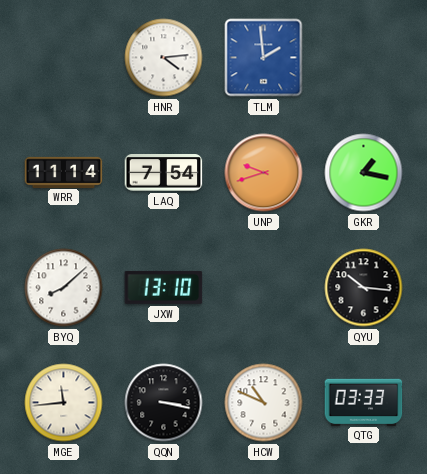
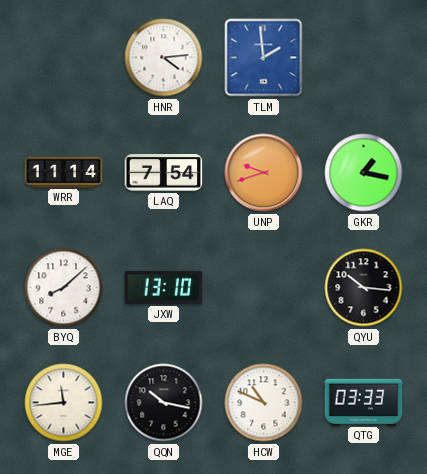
QQN: 3:17 -> 10:17
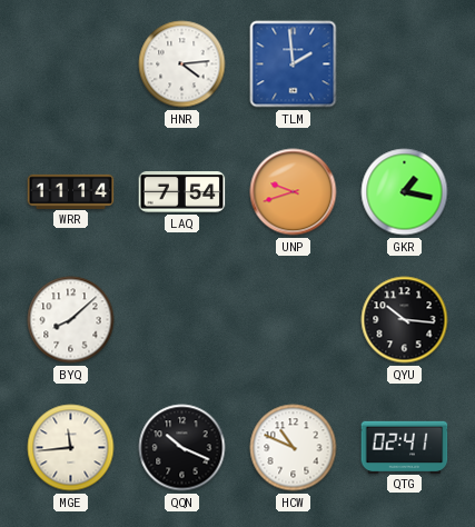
JXW: 13:10 -> none
QQN: 10:17 -> 10:19
QTG: 03:33 -> 02:41
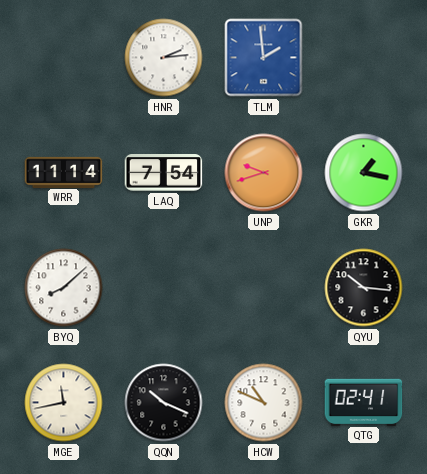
HNR: 4:14 -> 2:14
MGE: 11:44 -> 11:43
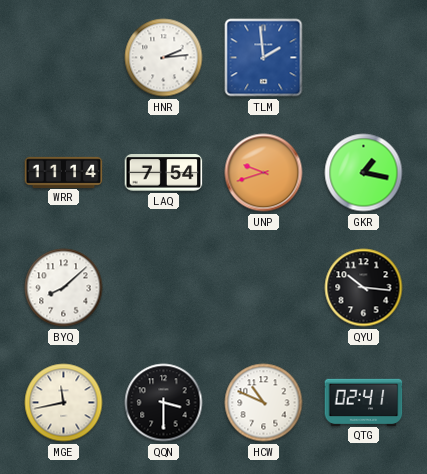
QQN: 10:19 -> 3:30
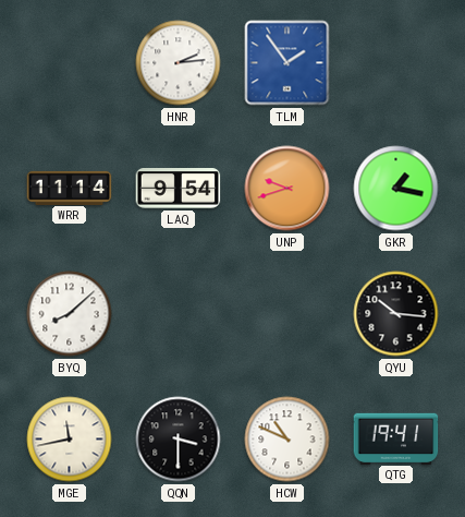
TLM: 1:59 -> 1:54
LAQ: 7:54 -> 9:54
QTG: 02:41 -> 19:41
